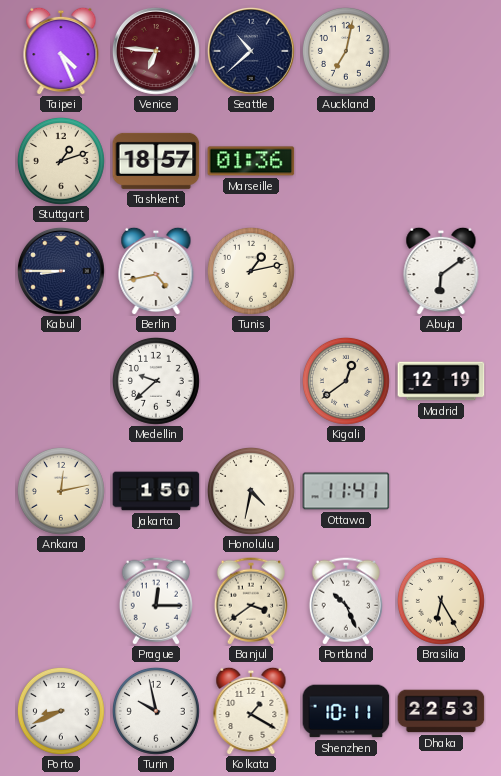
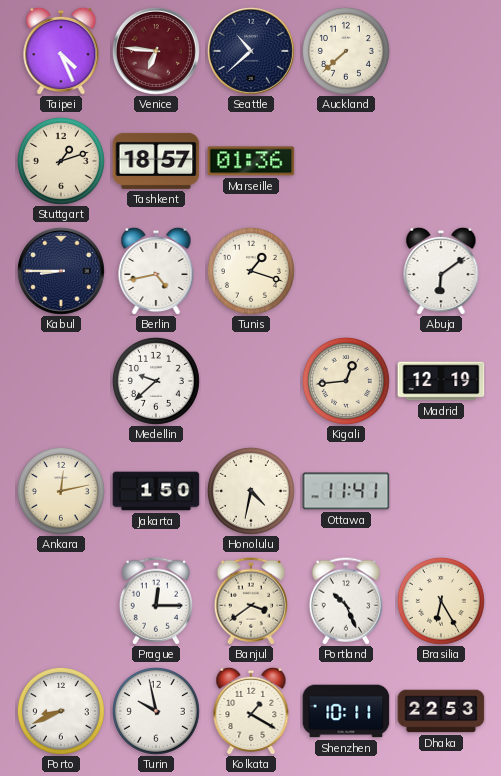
Auckland: 7:02 -> 7:38
Tunis: 1:13 -> 1:18
Kigali: 12:39 -> 12:44
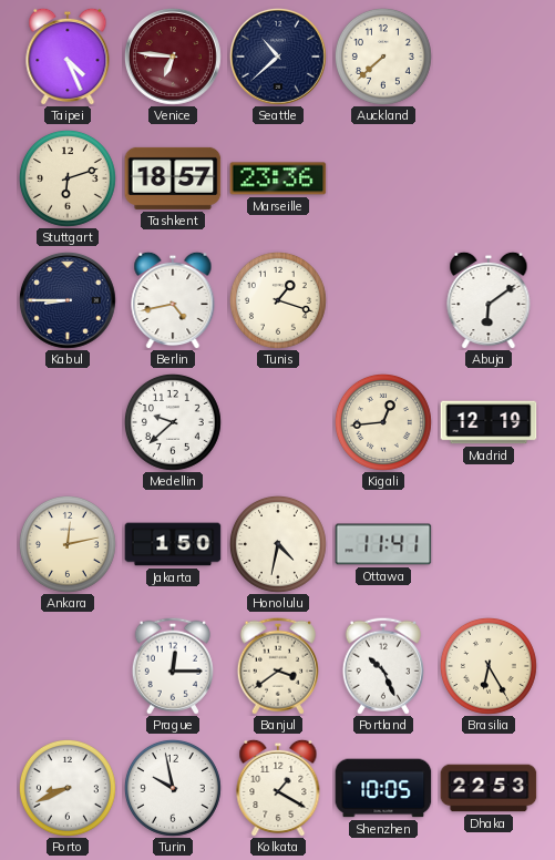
Stuttgart: 1:12 -> 6:12
Marseille: 01:36 -> 23:36
Shenzhen: 10:11 -> 10:05
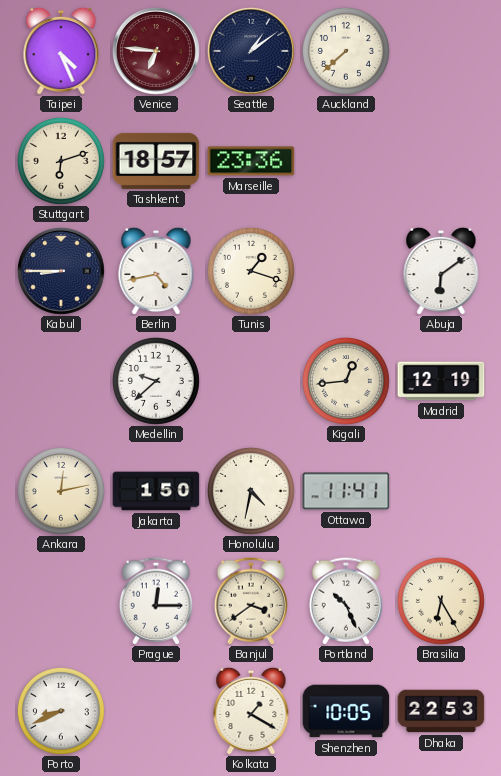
Seattle: 10:38 -> 1:09
Turin: 9:58 -> none
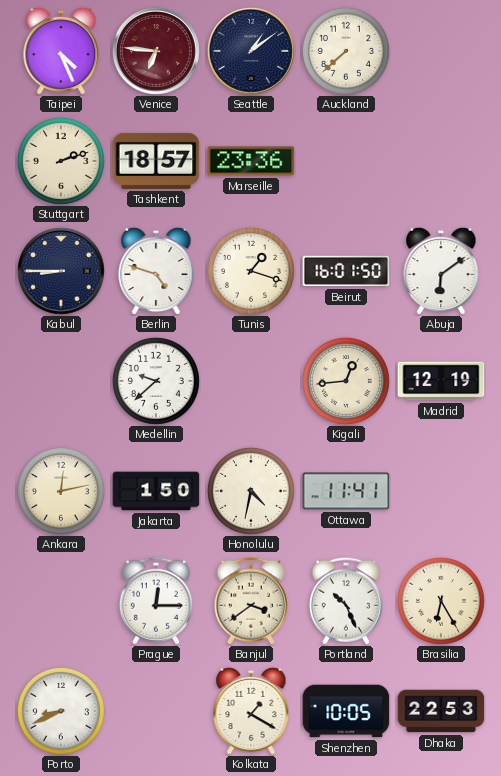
Stuttgart: 6:12 -> 2:12
Berlin: 4:43 -> 4:48
Beirut: none -> 16:01
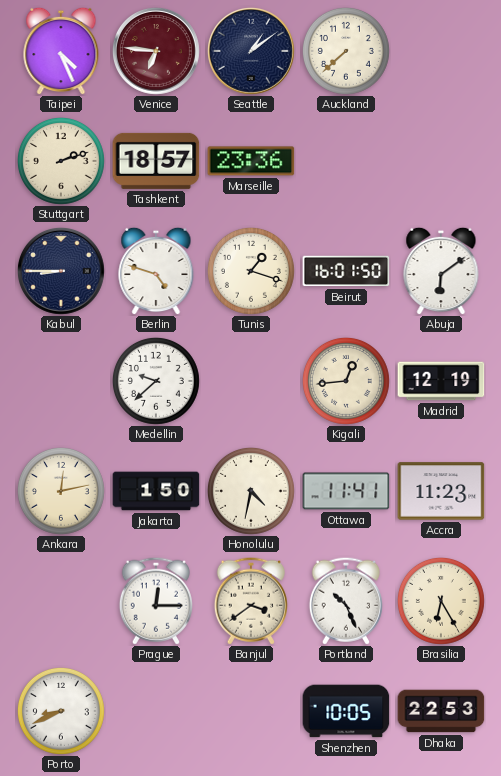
Accra: none -> 11:23
Kolkata: 1:20 -> none
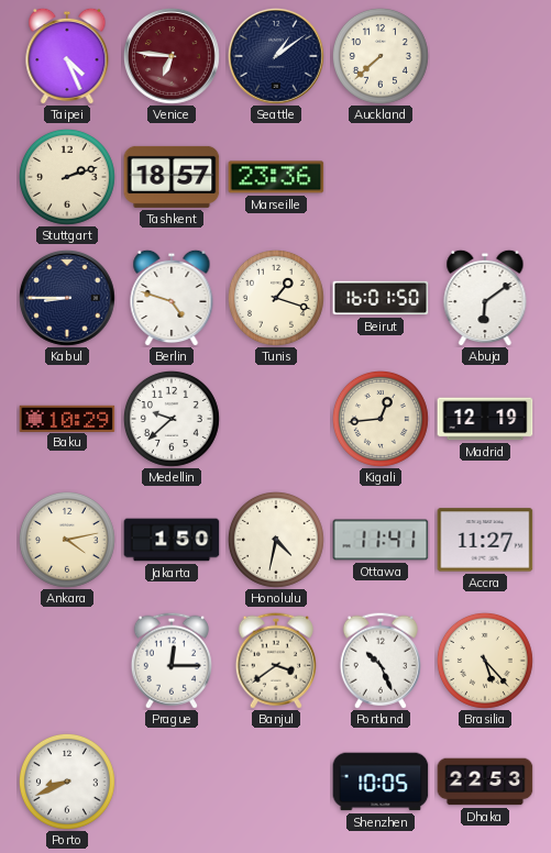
Baku: none -> 10:29
Ankara: 12:13 -> 4:13
Accra: 11:23 -> 11:27
Brasilia: 6:25 -> 5:23
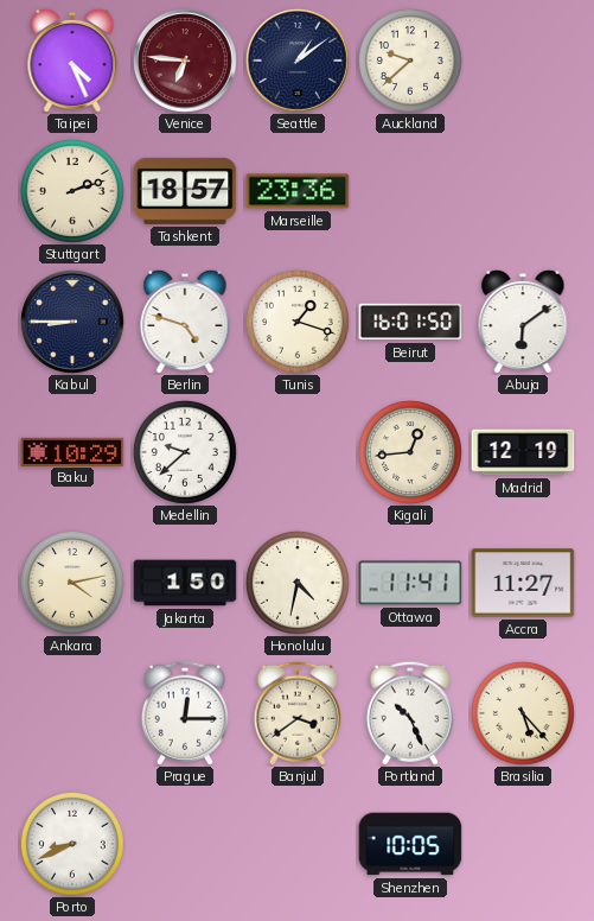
Auckland: 7:38 -> 9:38
Dhaka: 22:53 -> none
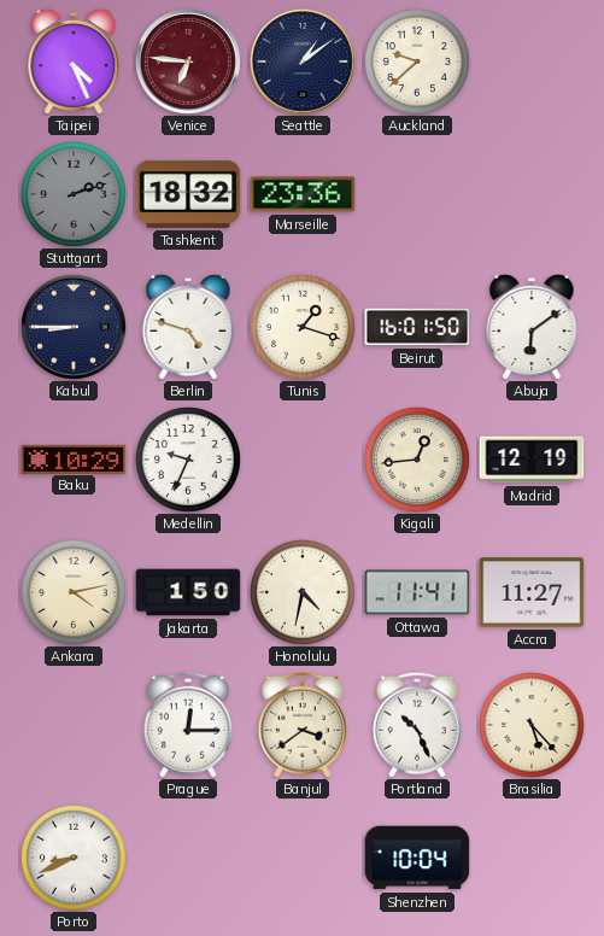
Stuttgart dial: cream -> grey
Tashkent: 18:57 -> 18:32
Medellin: 9:38 -> 9:34
Shenzhen: 10:05 -> 10:04
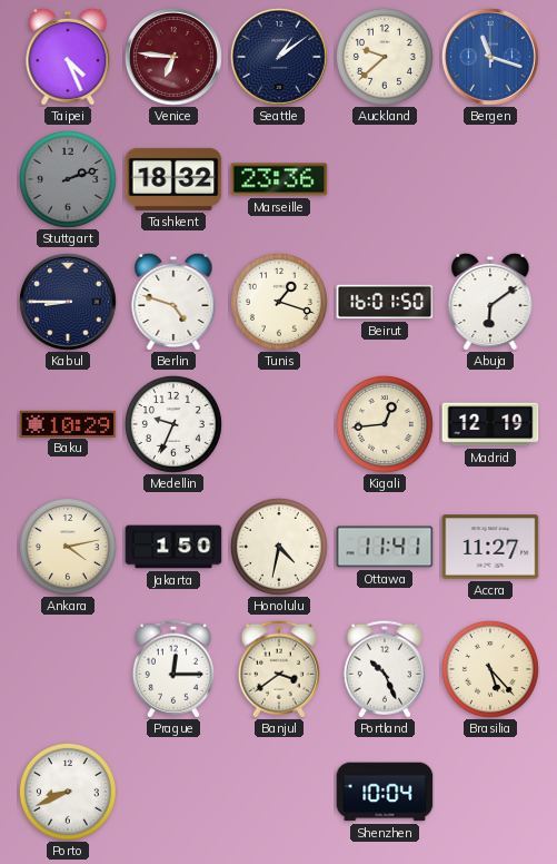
Bergen: none -> 11:18
